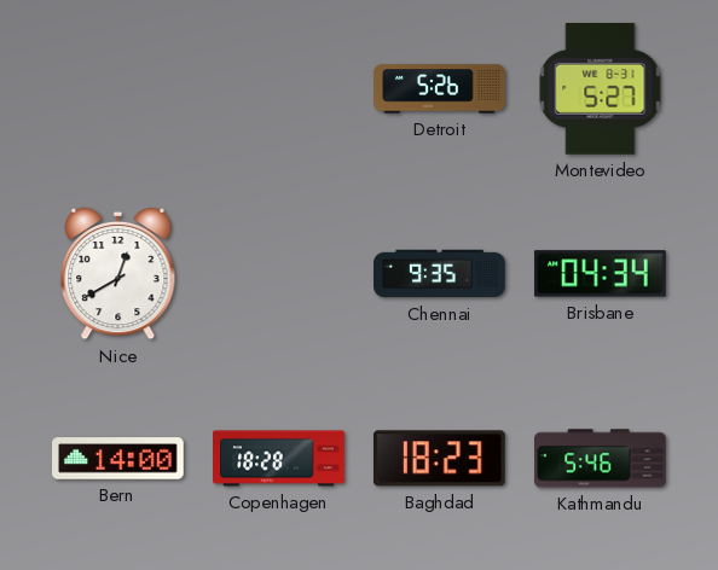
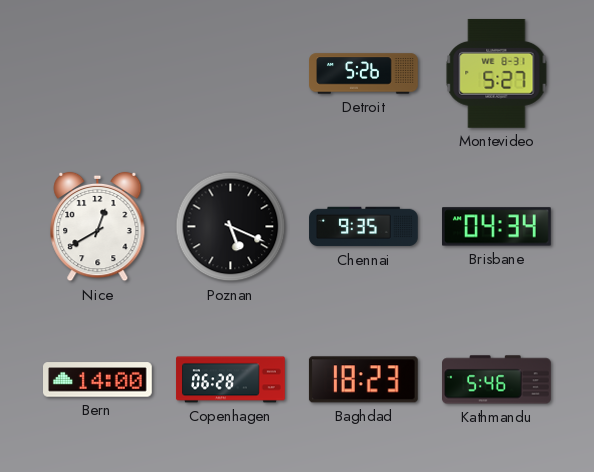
Poznan: none -> 5:19
Copenhagen: 18:28 -> 06:28
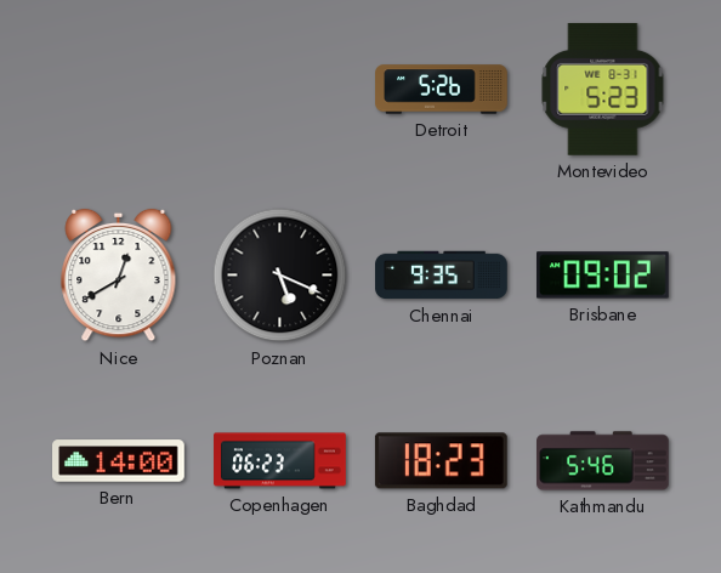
Montevideo: 5:27 -> 5:23
Brisbane: 04:34 -> 09:02
Copenhagen: 06:28 -> 06:23
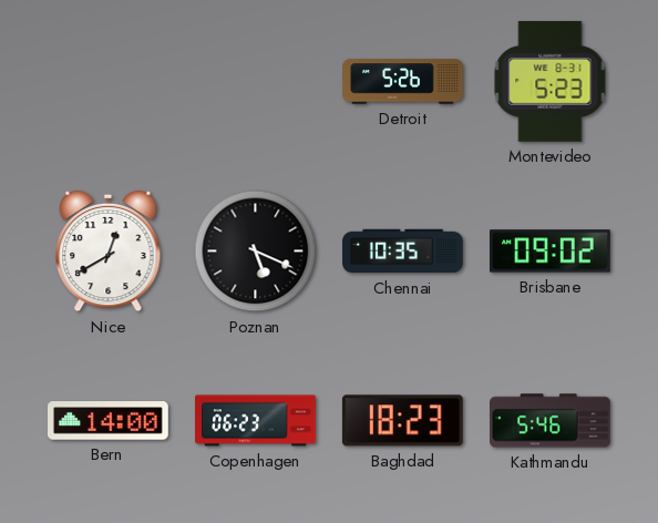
Chennai: 9:35 -> 10:35
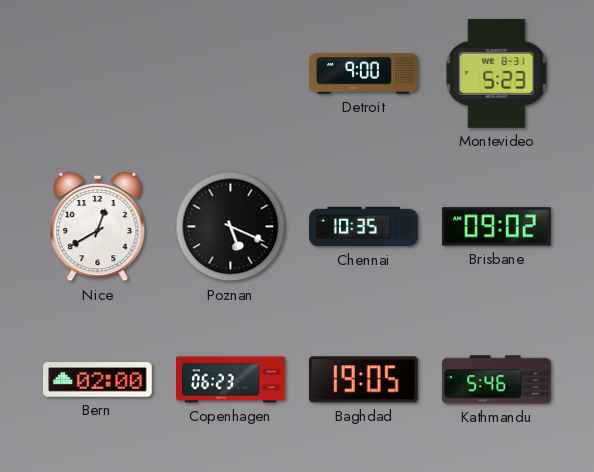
Detroit: 5:26 -> 9:00
Bern: 14:00 -> 02:00
Baghdad: 18:23 -> 19:05
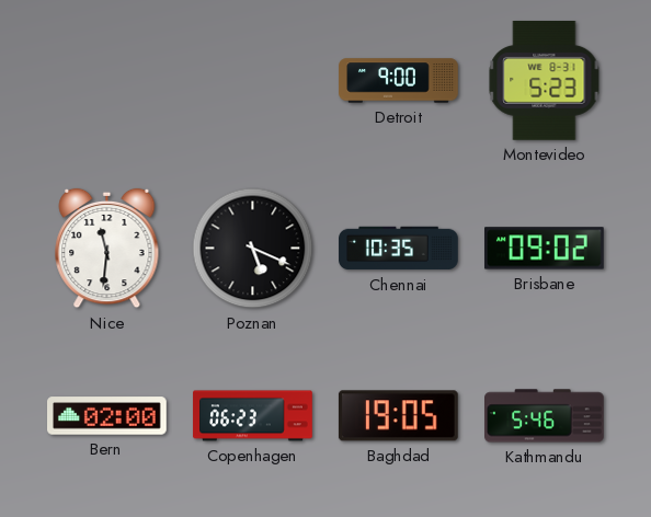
Nice: 12:40 -> 11:31
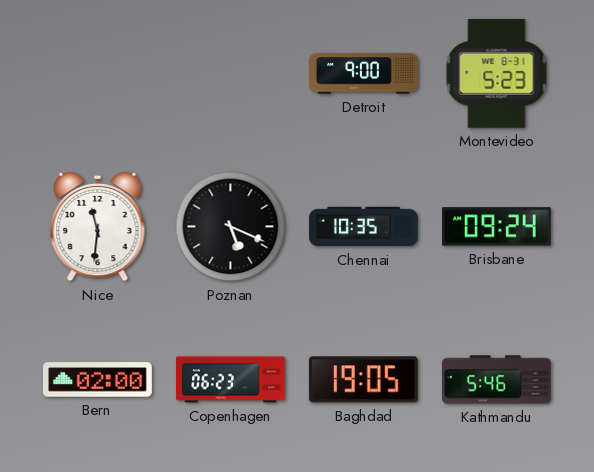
Brisbane: 09:02 -> 09:24
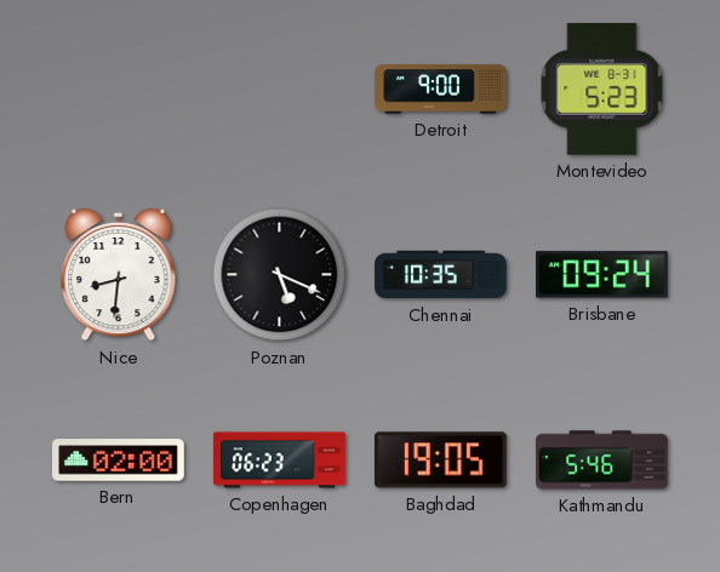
Nice: 11:31 -> 8:31
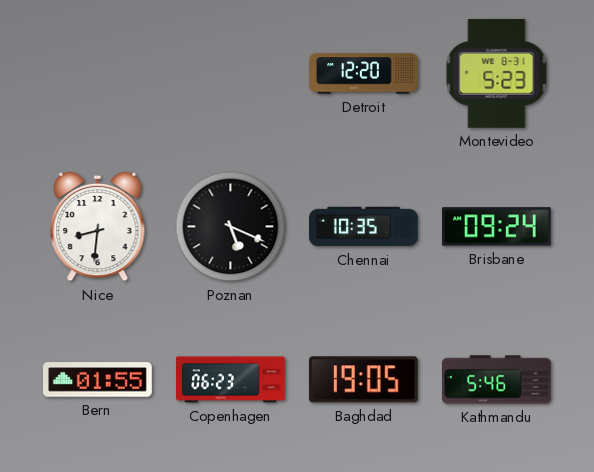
Detroit: 9:00 -> 12:20
Bern: 02:00 -> 01:55
